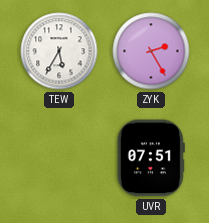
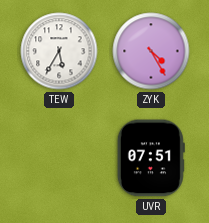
ZYK: 2:25 -> 4:25
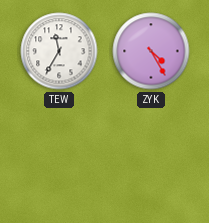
TEW: 5:35 -> 11:35
UVR: 07:51 -> none
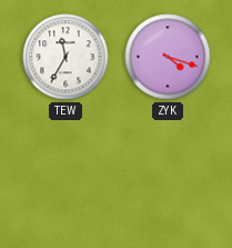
ZYK: 4:25 -> 4:18
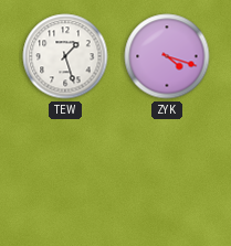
TEW: 11:35 -> 1:27
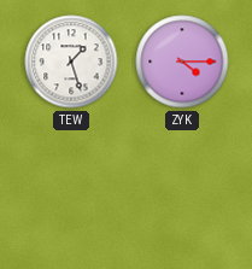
ZYK: 4:18 -> 4:15
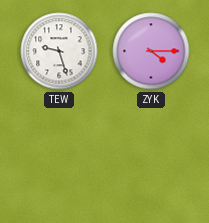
TEW: 1:27 -> 9:27
